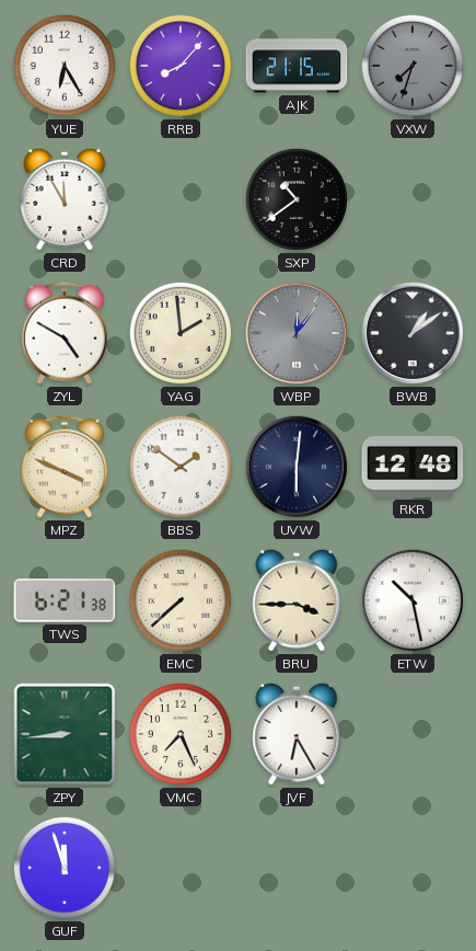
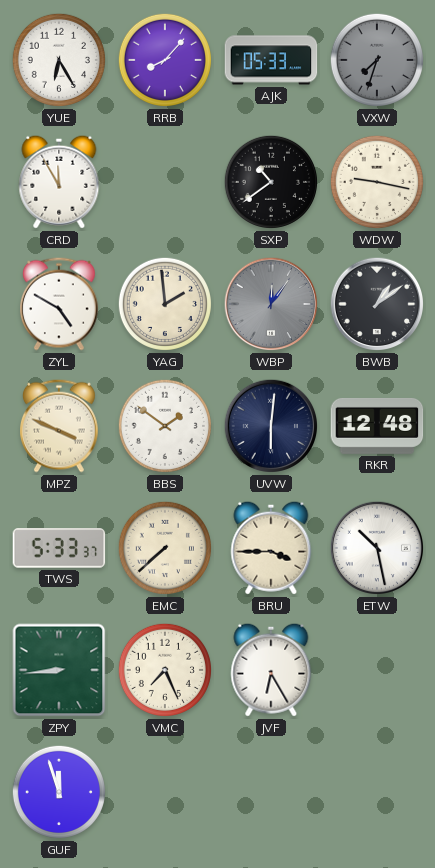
AJK: 21:15 -> 05:33
WDW: none -> 9:17
TWS: 6:21 -> 5:33
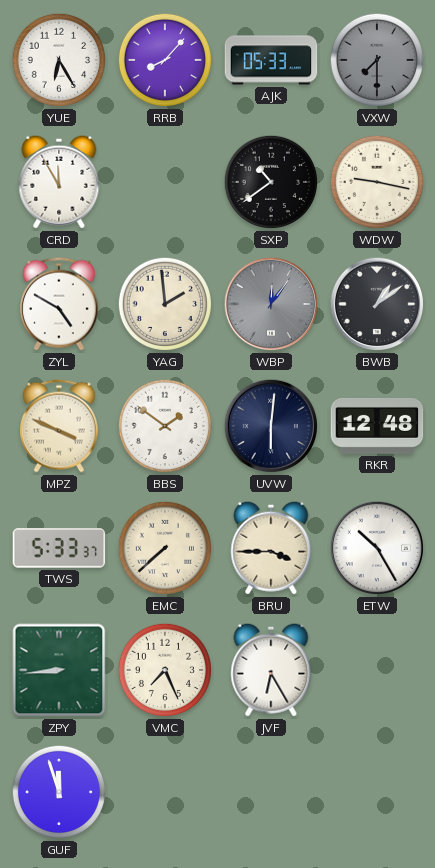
VXW: 7:33 -> 7:30
ETW: 10:28 -> 10:25
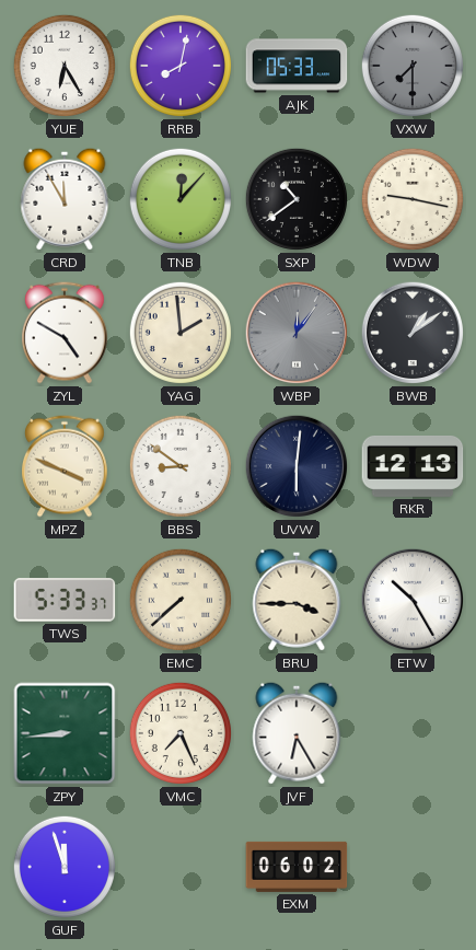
RRB: 8:07 -> 8:02
TNB: none -> 12:07
BBS: 1:51 -> 8:51
RKR: 12:48 -> 12:13
EXM: none -> 06:02
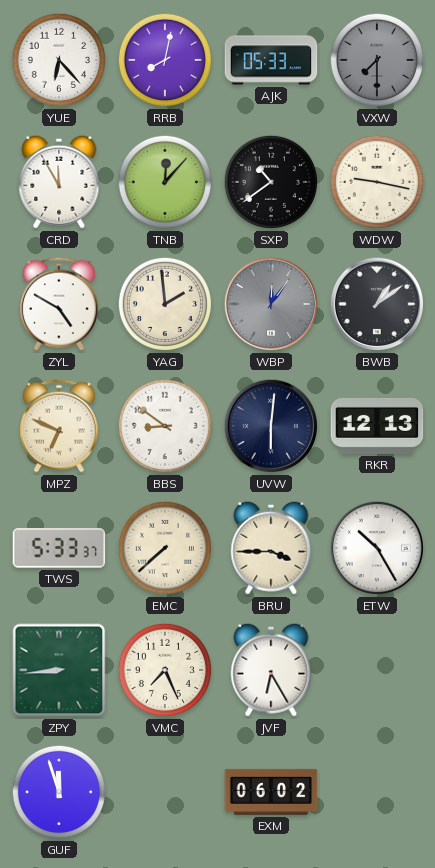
YUE: 6:25 -> 6:23
MPZ: 3:49 -> 6:49
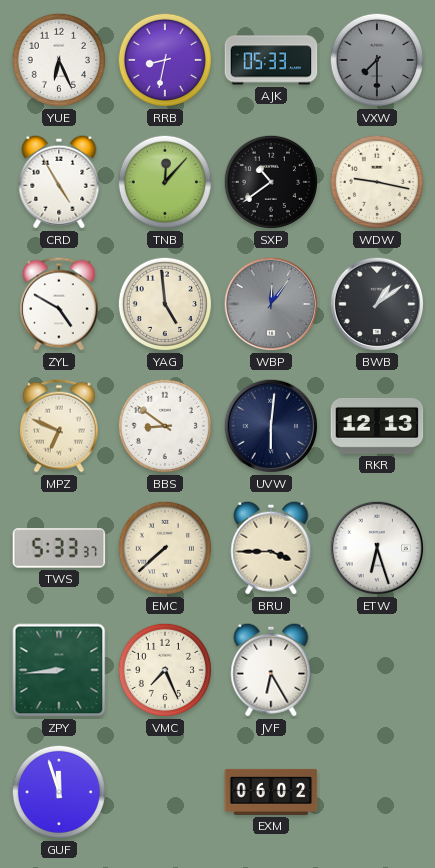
YUE: 6:23 -> 6:26
RRB: 8:02 -> 8:32
CRD: 11:55 -> 4:55
YAG: 1:59 -> 4:59
ETW: 10:25 -> 6:27
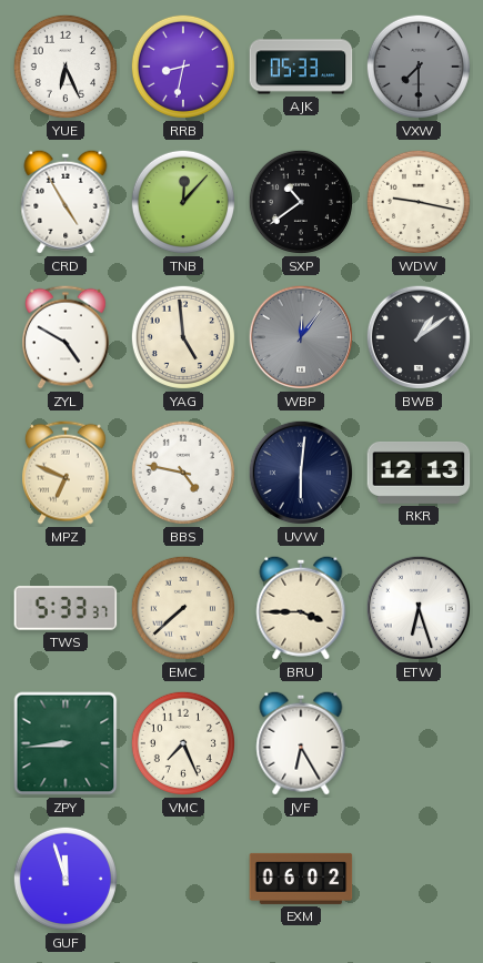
BBS: 8:51 -> 4:47
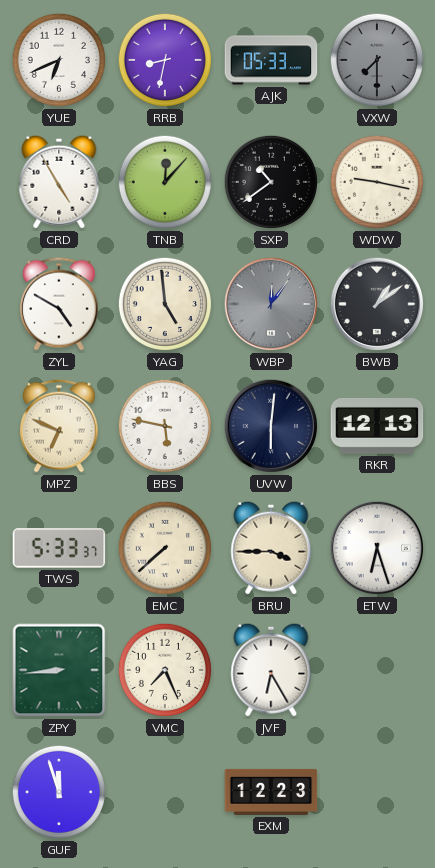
YUE: 6:26 -> 6:41
BBS: 4:47 -> 5:47
EXM: 06:02 -> 12:23
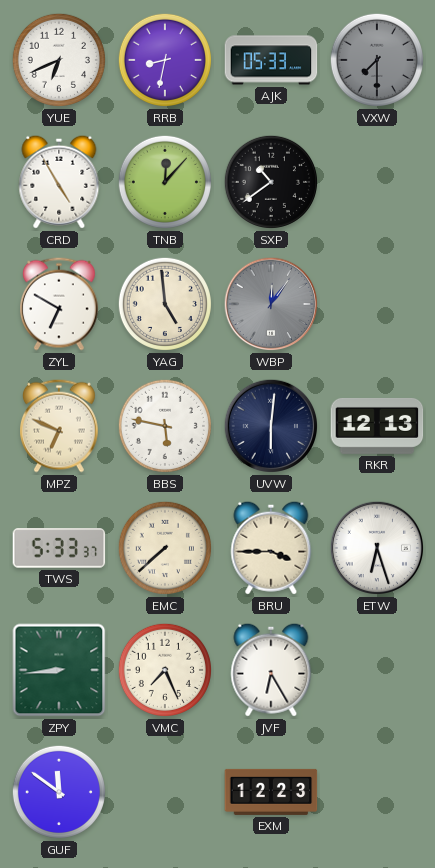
WDW: 9:17 -> none
ZYL: 4:50 -> 6:50
BWB: 1:09 -> none
GUF: 11:57 -> 11:51
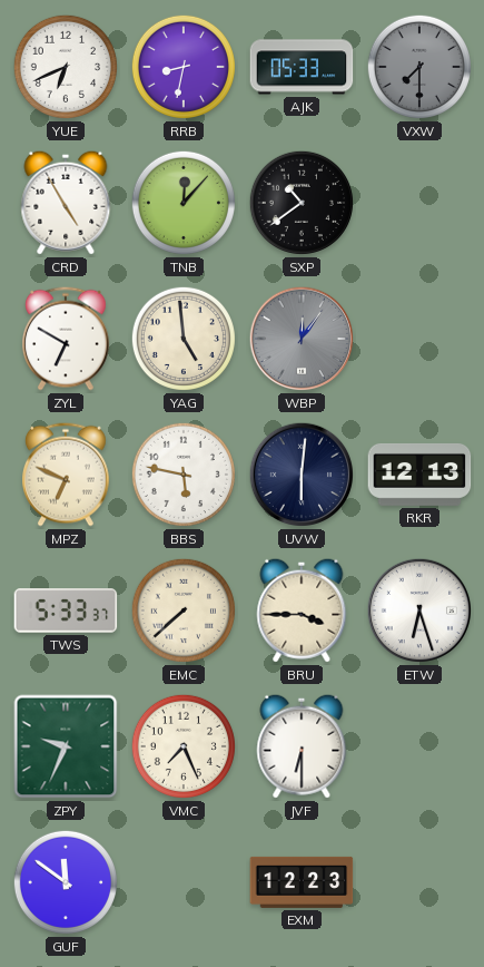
ZPY: 8:44 -> 9:34
JVF: 6:25 -> 6:30
